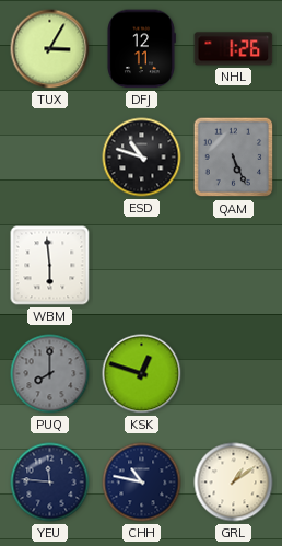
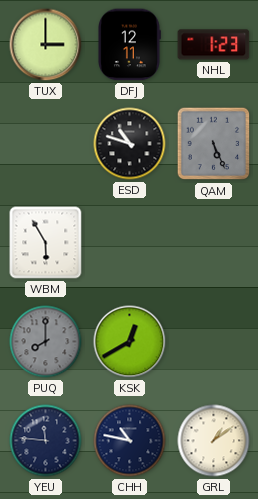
TUX: 3:05 -> 3:00
NHL: 1:26 -> 1:23
WBM: 5:59 -> 5:55
KSK: 12:48 -> 12:40
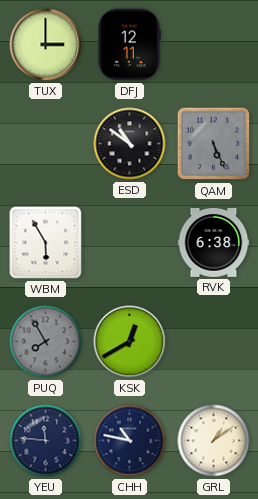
NHL: 1:23 -> none
ESD: 10:48 -> 10:51
RVK: none -> 6:38
PUQ: 8:00 -> 7:55
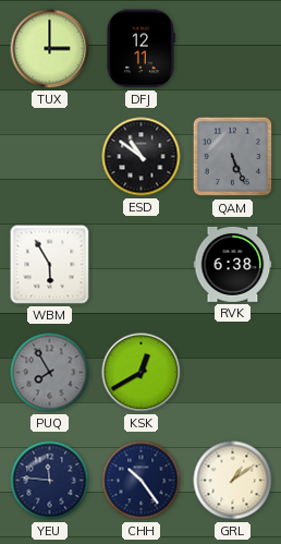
CHH: 10:47 -> 10:24
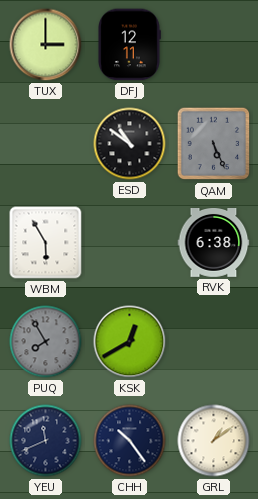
YEU: 11:46 -> 11:41
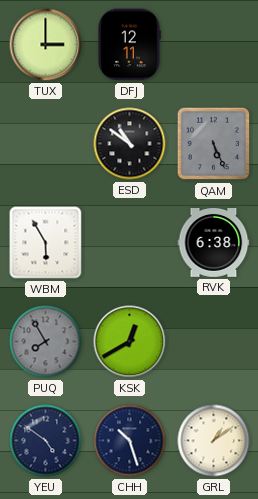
YEU: 11:41 -> 4:51
CHH: 10:24 -> 10:27
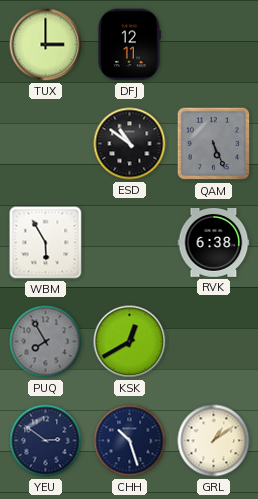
YEU: 4:51 -> 2:51
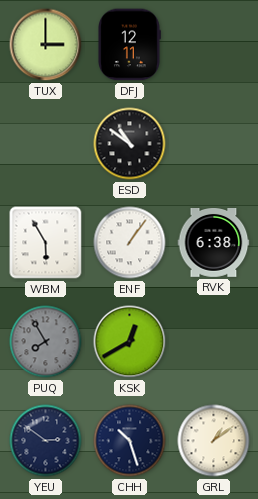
QAM: 5:26 -> none
ENF: none -> 1:06
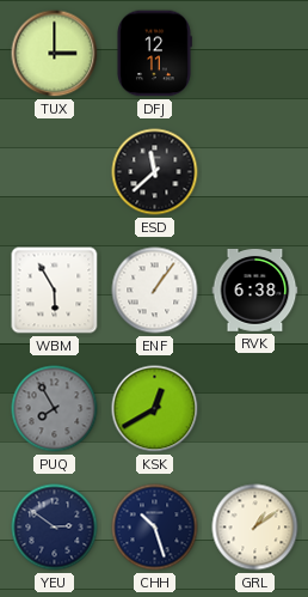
ESD: 10:51 -> 11:38
